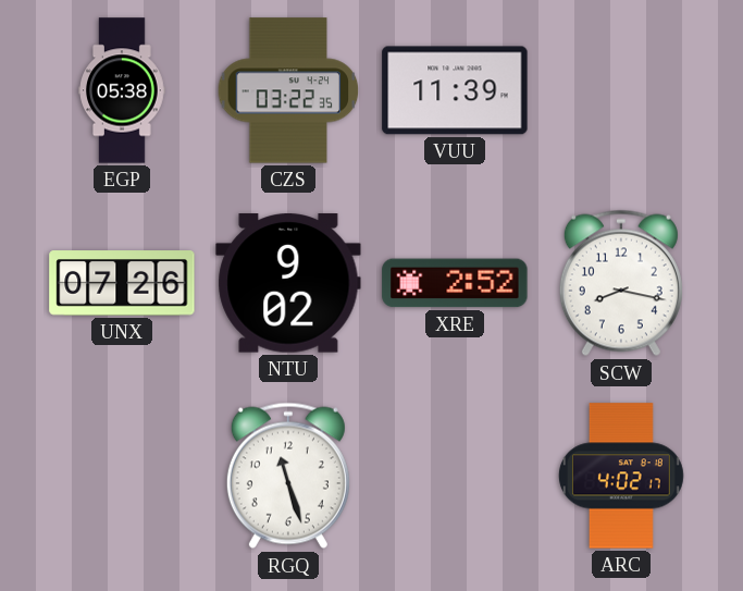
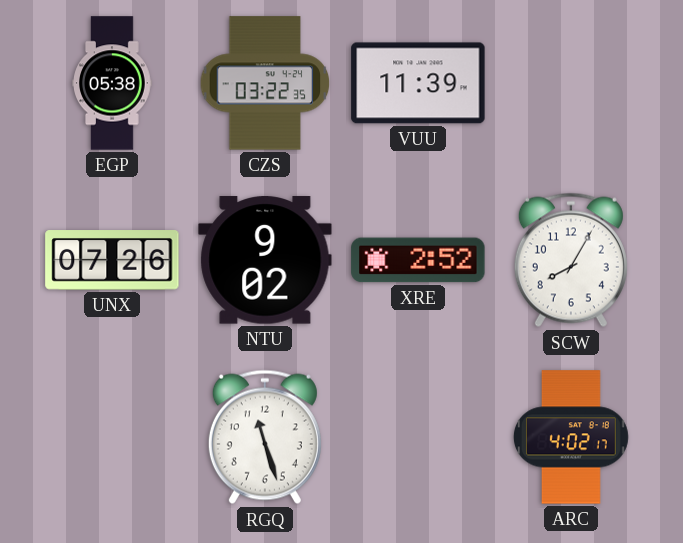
SCW: 8:17 -> 8:05
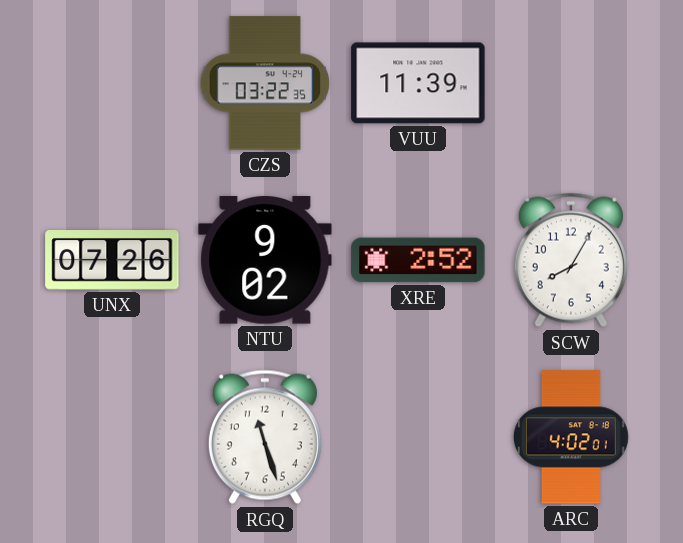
EGP: 05:38 -> none
ARC: 4:02:17 -> 4:02:01
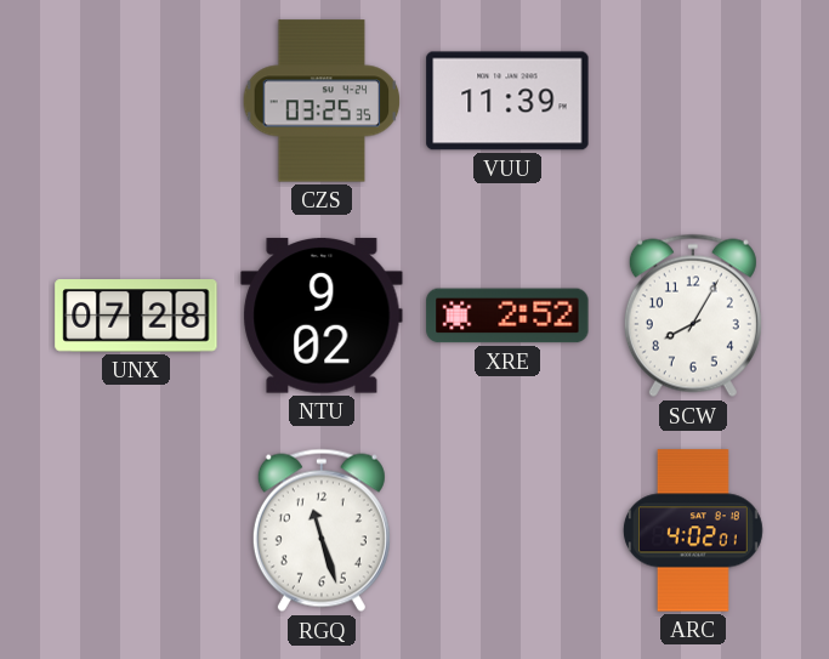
CZS: 03:22 -> 03:25
UNX: 07:26 -> 07:28
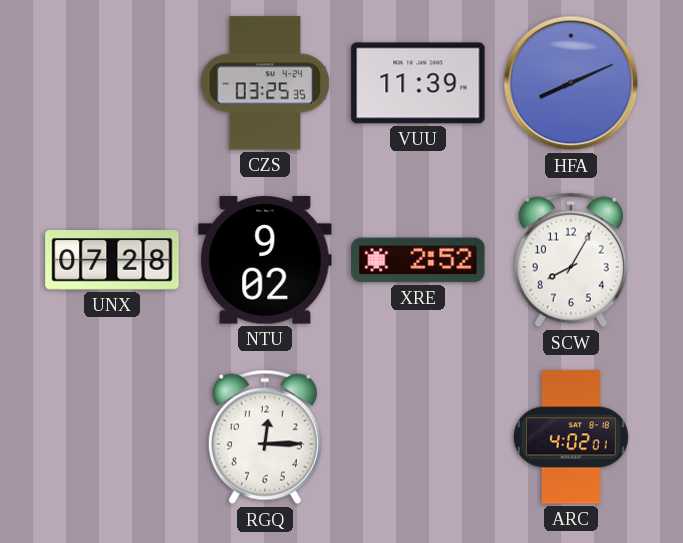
HFA: none -> 8:11
RGQ: 11:27 -> 12:15
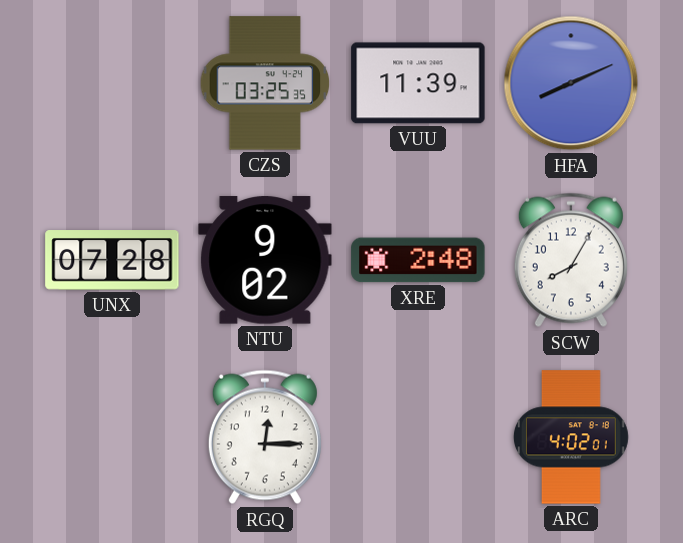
XRE: 2:52 -> 2:48
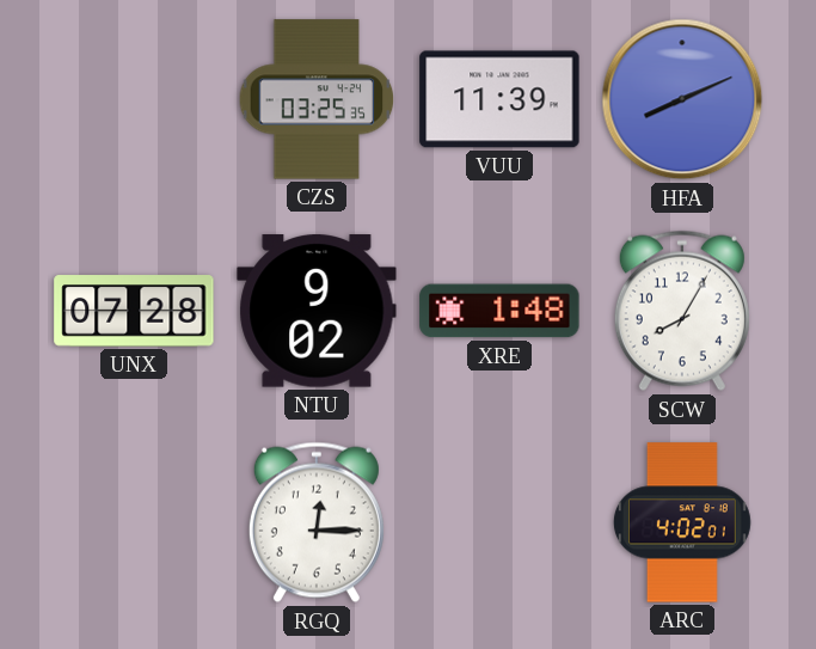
XRE: 2:48 -> 1:48
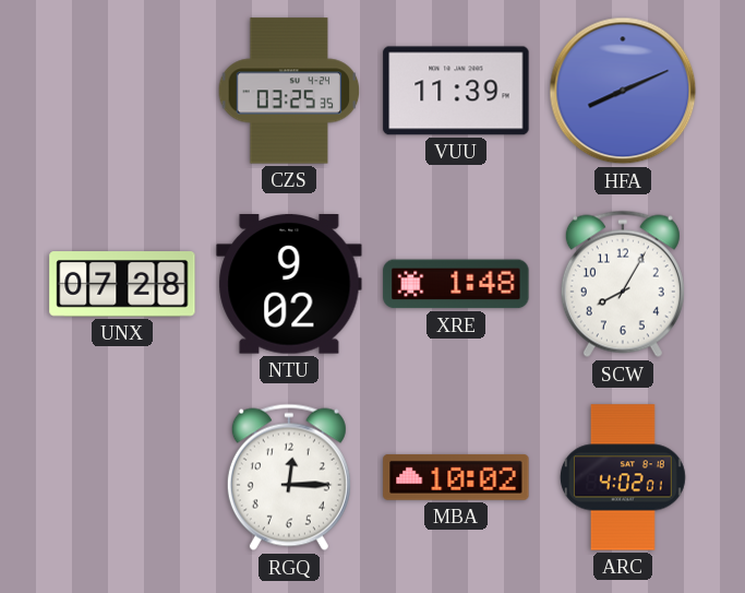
MBA: none -> 10:02
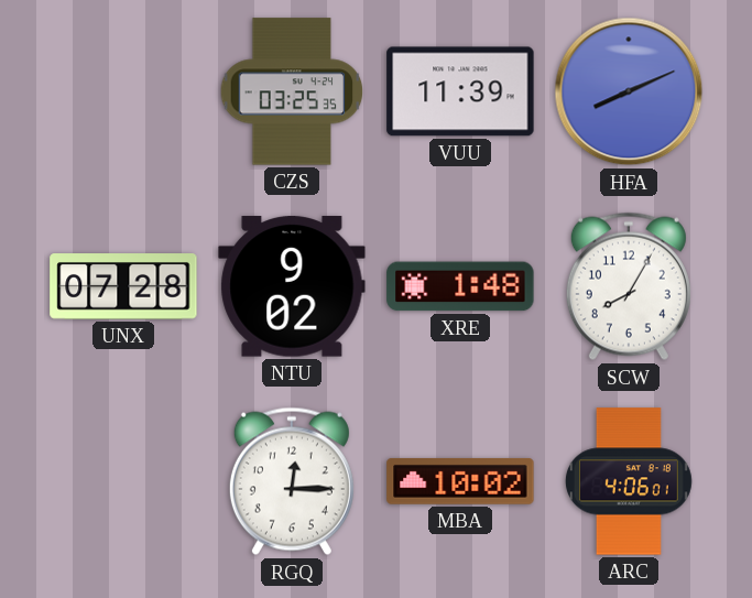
ARC: 4:02 -> 4:06
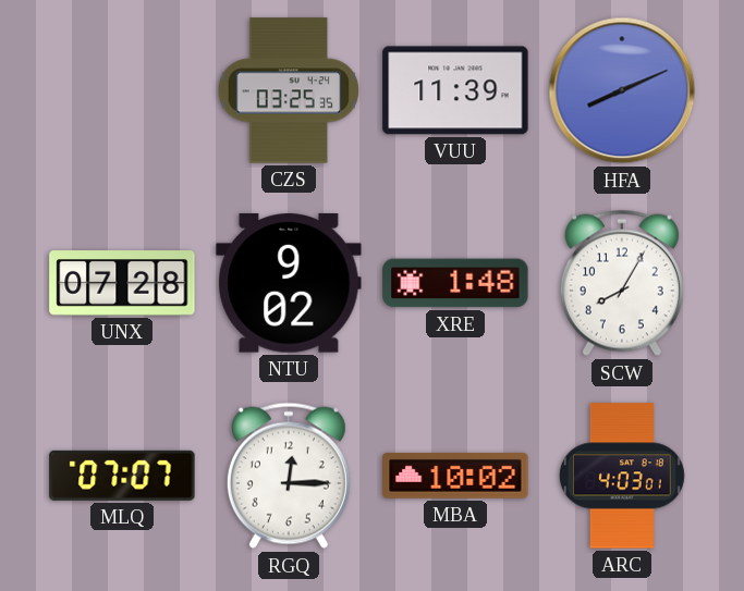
MLQ: none -> 07:07
ARC: 4:06 -> 4:03
